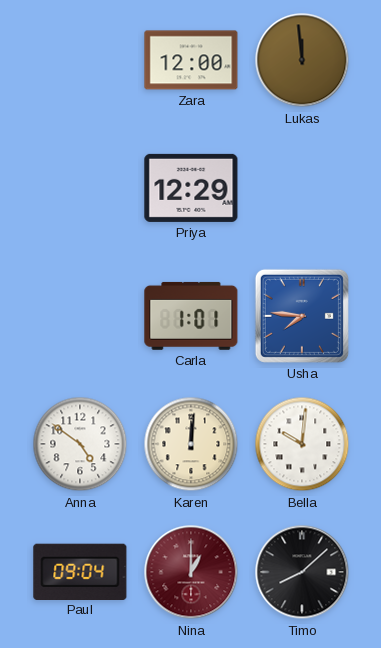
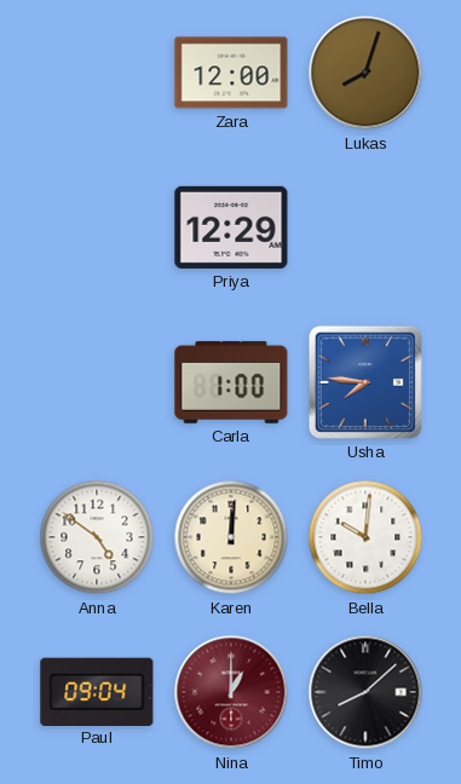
Lukas: 11:59 -> 8:03
Carla: 1:01 -> 1:00
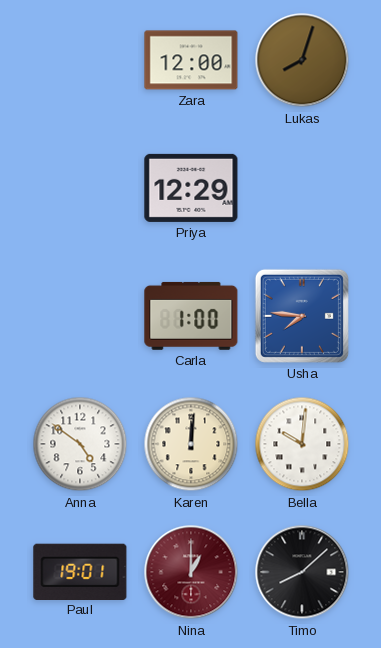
Paul: 09:04 -> 19:01
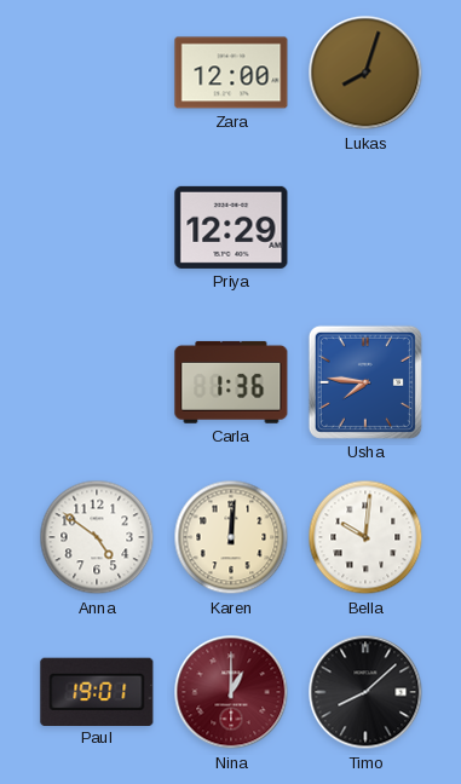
Carla: 1:00 -> 1:36
